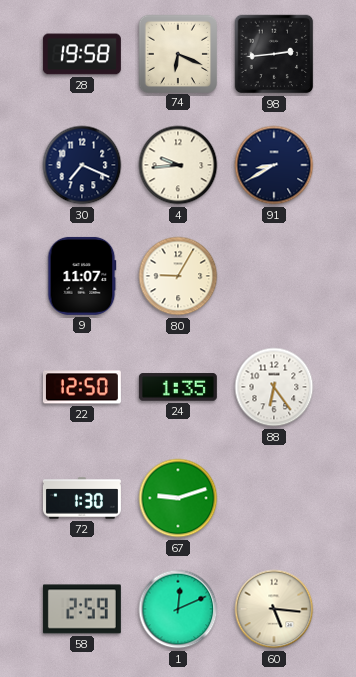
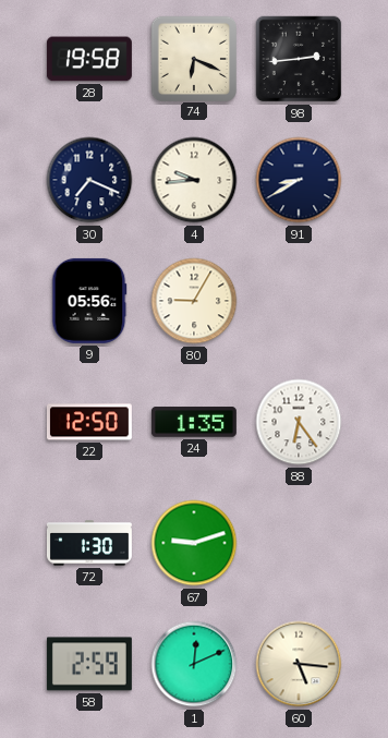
9: 11:07 -> 05:56
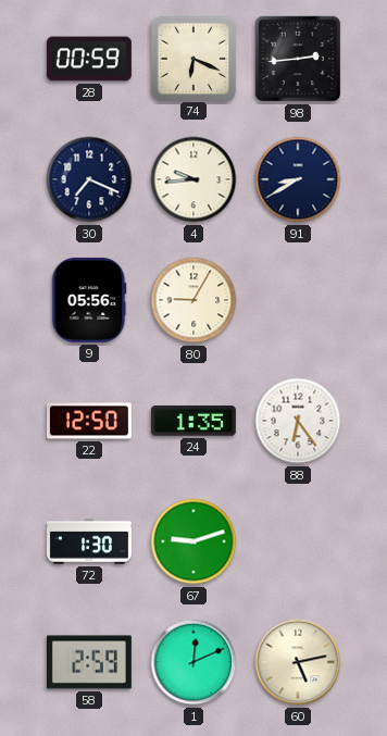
28: 19:58 -> 00:59
60: 5:16 -> 5:13
